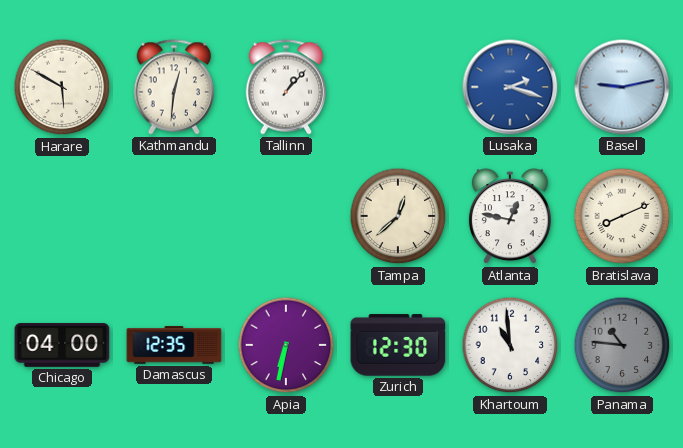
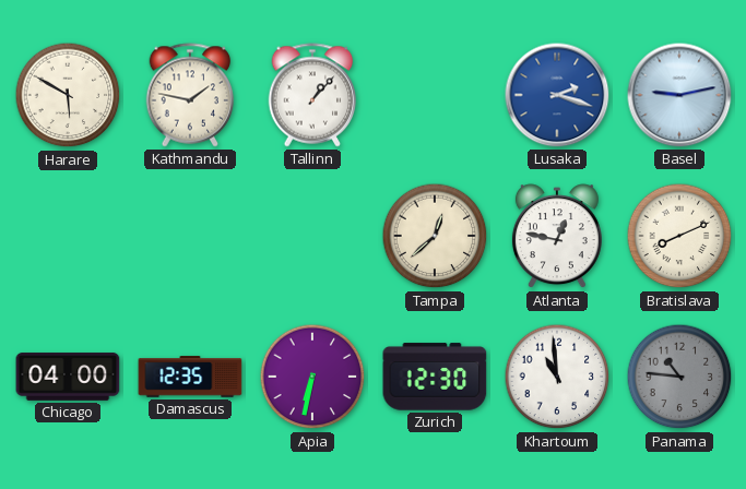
Kathmandu: 12:31 -> 1:47
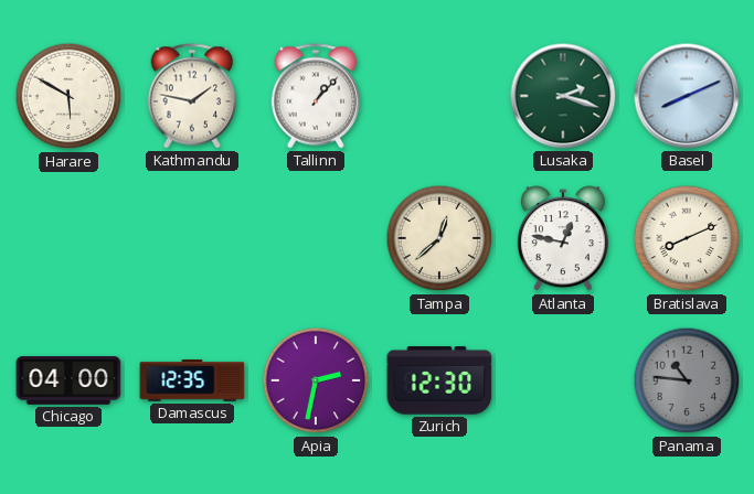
Lusaka dial: blue -> green
Basel: 9:13 -> 8:11
Apia: 6:32 -> 2:32
Khartoum: 10:59 -> none
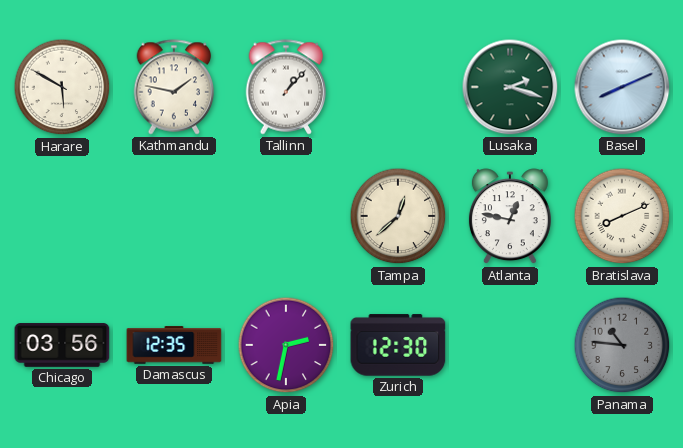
Chicago: 04:00 -> 03:56
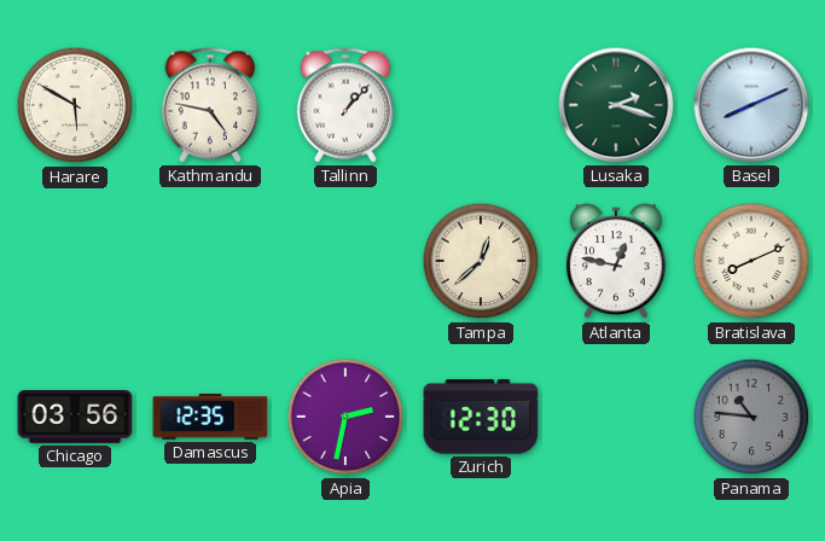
Kathmandu: 1:47 -> 4:47
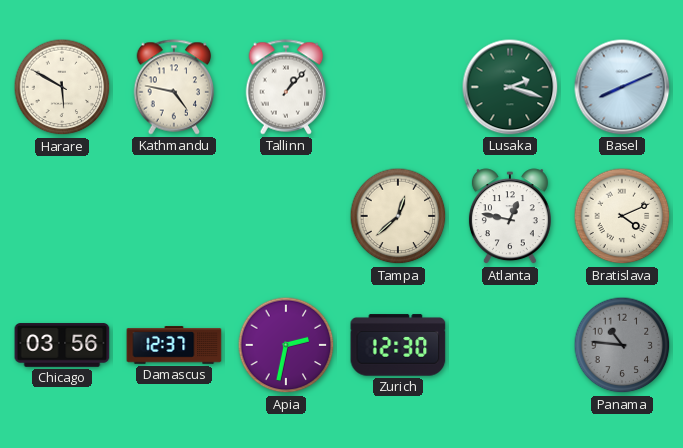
Bratislava: 8:11 -> 4:11
Damascus: 12:35 -> 12:37
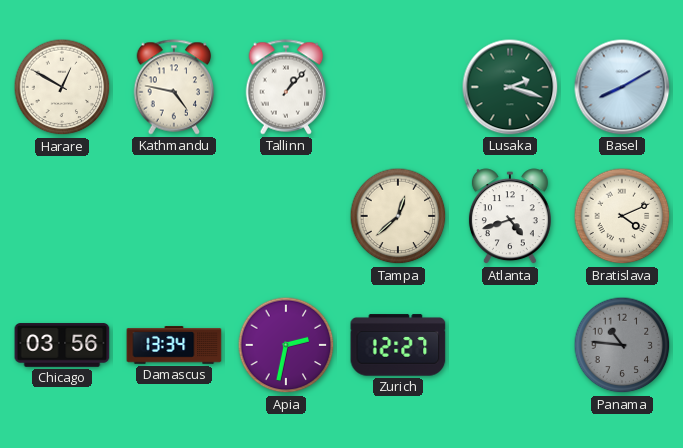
Harare: 5:50 -> 12:50
Basel: 8:11 -> 8:10
Atlanta: 12:47 -> 4:42
Damascus: 12:37 -> 13:34
Zurich: 12:30 -> 12:27
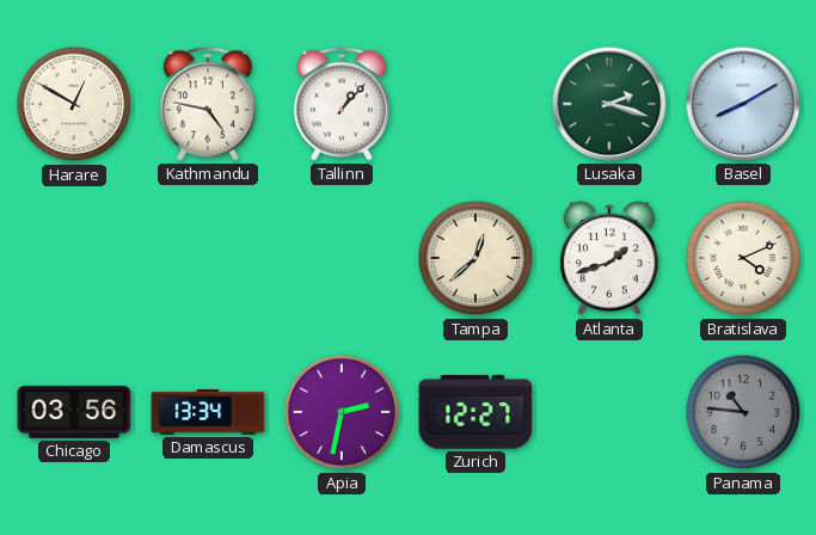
Atlanta: 4:42 -> 1:42
